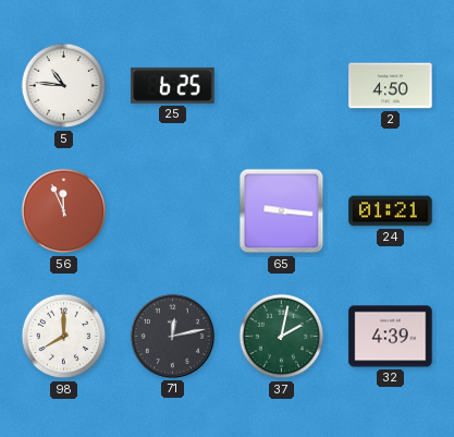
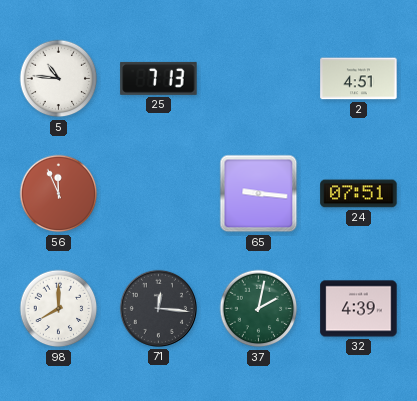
25: 6:25 -> 7:13
2: 4:50 -> 4:51
24: 01:21 -> 07:51
71: 12:13 -> 12:16
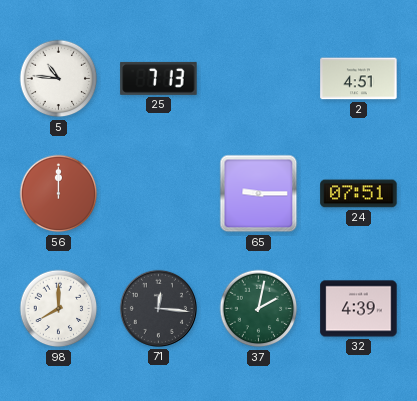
56: 11:56 -> 12:00
65: 9:16 -> 9:15
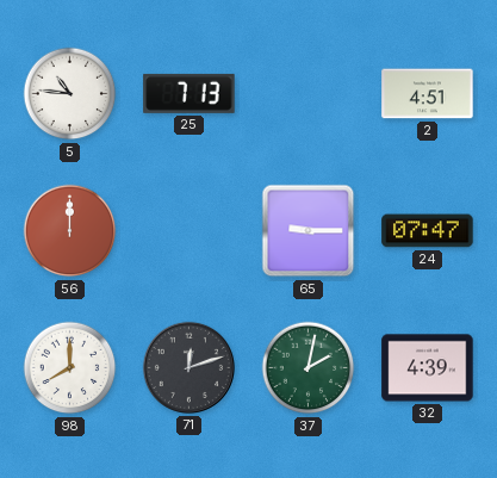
24: 07:51 -> 07:47
71: 12:16 -> 12:12
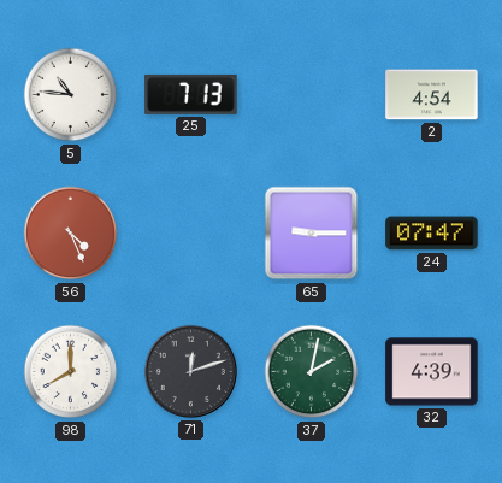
2: 4:51 -> 4:54
56: 12:00 -> 4:26
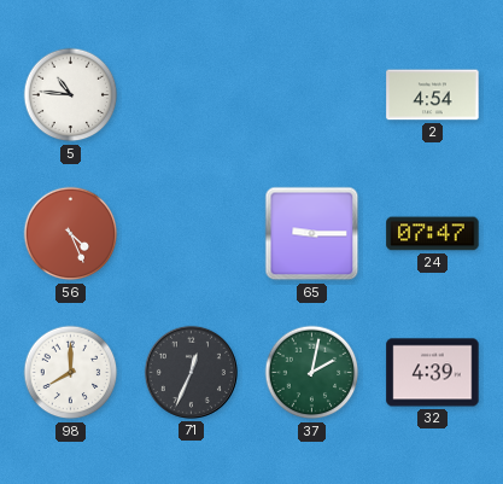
25: 7:13 -> none
71: 12:12 -> 12:34
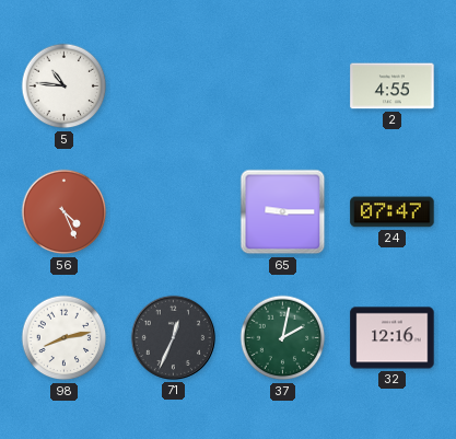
2: 4:54 -> 4:55
98: 8:00 -> 8:13
32: 4:39 -> 12:16
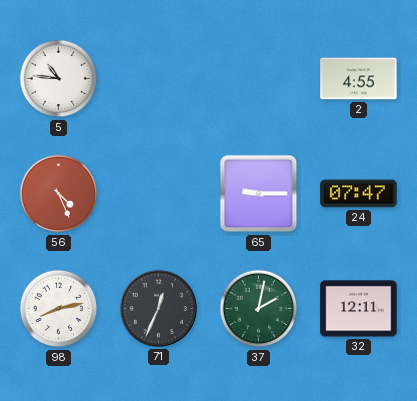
32: 12:16 -> 12:11
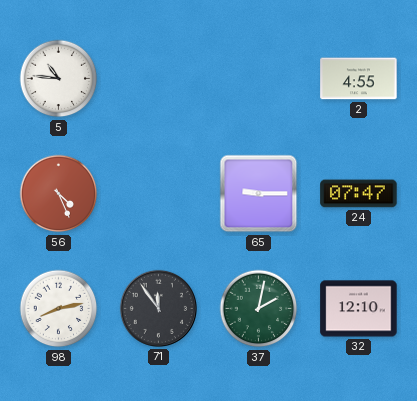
71: 12:34 -> 11:54
32: 12:11 -> 12:10
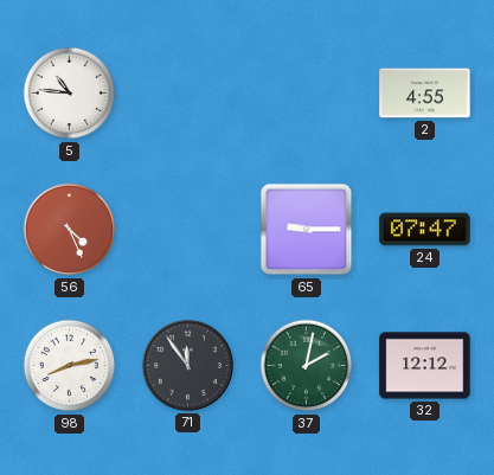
32: 12:10 -> 12:12
